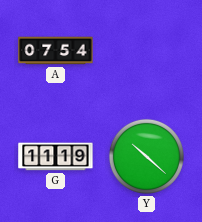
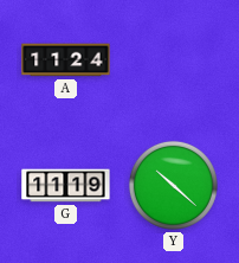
A: 07:54 -> 11:24
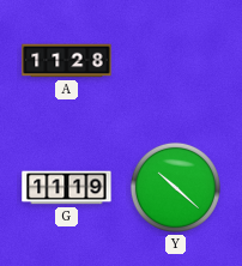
A: 11:24 -> 11:28
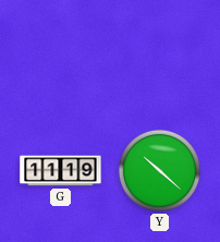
A: 11:28 -> none
